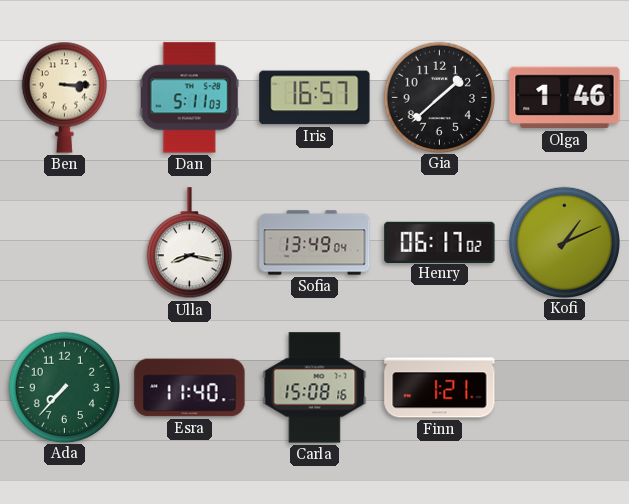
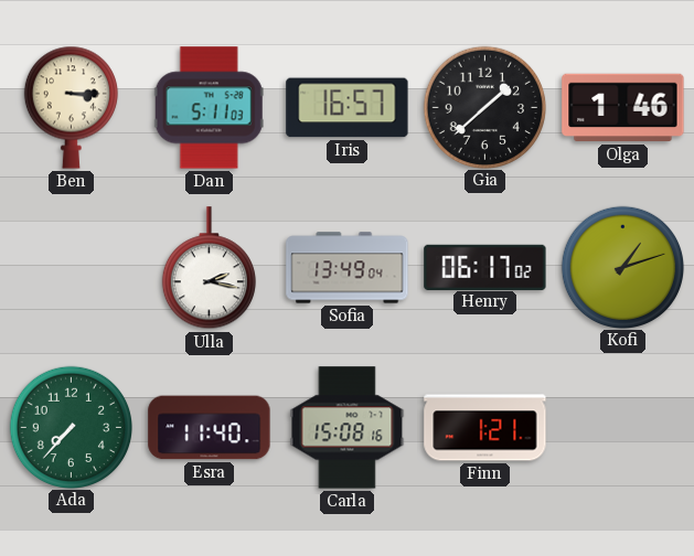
Ulla: 8:17 -> 2:17
Kofi: 1:11 -> 1:12
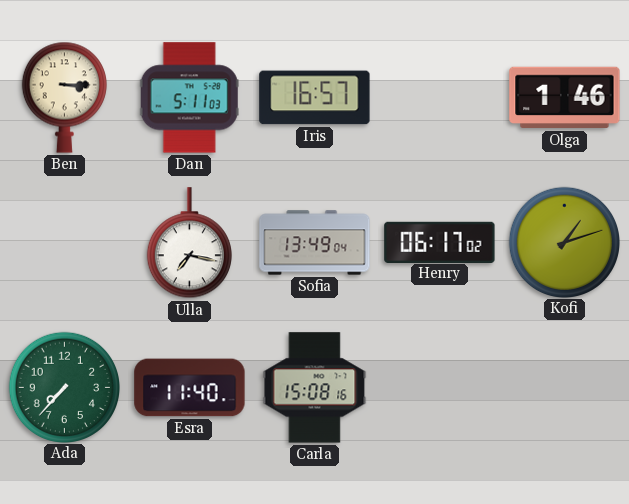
Gia: 1:38 -> none
Ulla: 2:17 -> 7:17
Finn: 1:21 -> none
